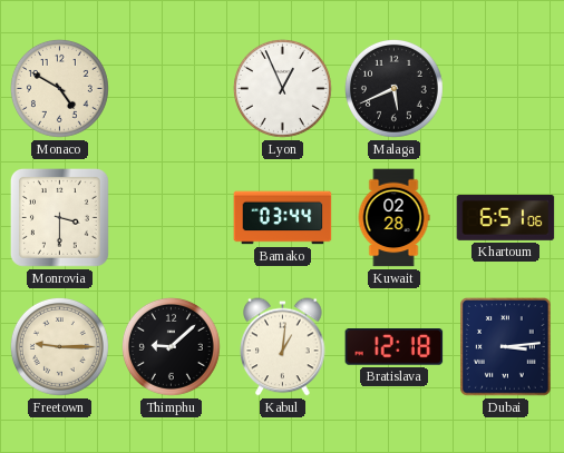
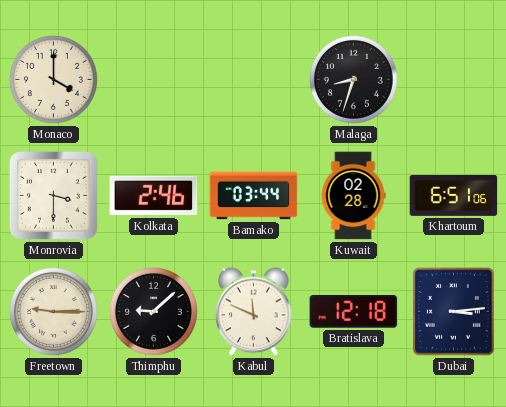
Monaco: 4:50 -> 4:00
Lyon: 12:56 -> none
Malaga: 5:41 -> 8:33
Kolkata: none -> 2:46
Kabul: 1:01 -> 11:49
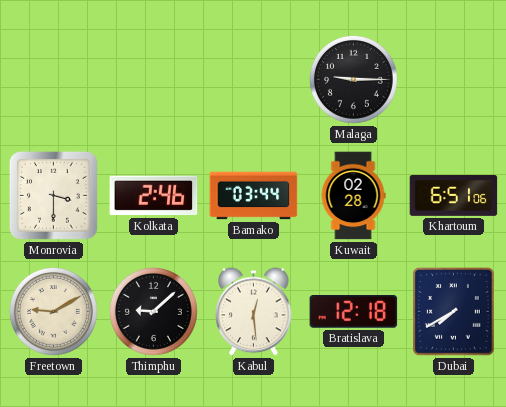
Monaco: 4:00 -> none
Malaga: 8:33 -> 9:15
Freetown: 9:15 -> 9:10
Kabul: 11:49 -> 12:29
Dubai: 3:14 -> 7:40
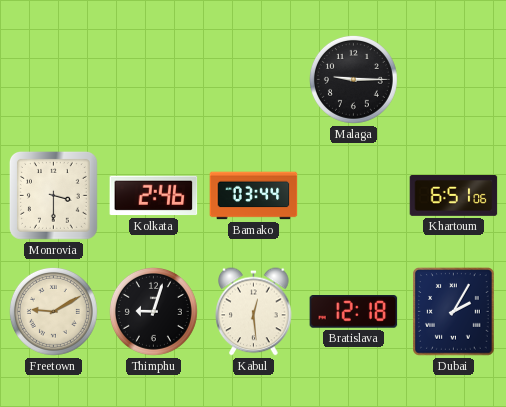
Kuwait: 02:28 -> none
Thimphu: 9:08 -> 9:03
Dubai: 7:40 -> 2:05
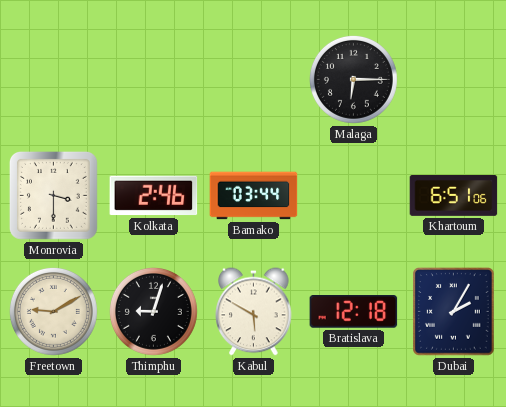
Malaga: 9:15 -> 6:15
Kabul: 12:29 -> 5:50
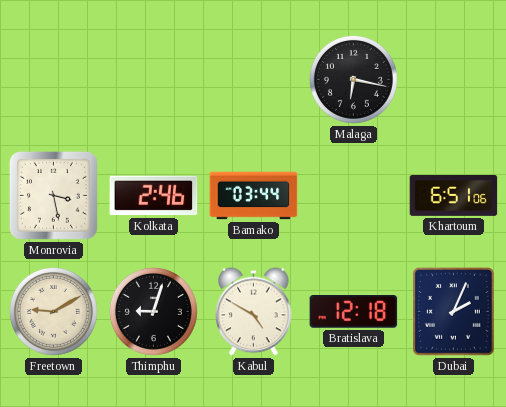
Malaga: 6:15 -> 6:17
Monrovia: 3:30 -> 3:28
Kabul: 5:50 -> 4:50
Dubai: 2:05 -> 2:04
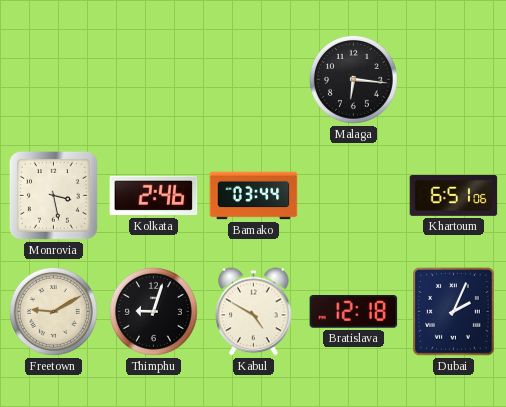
Malaga: 6:17 -> 6:16
